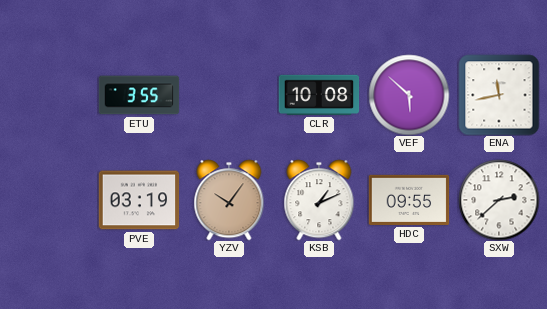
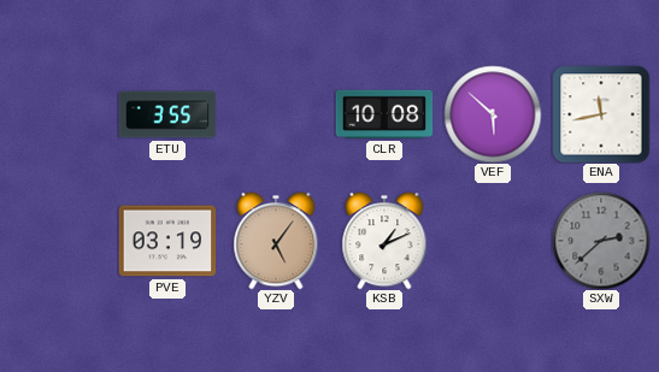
YZV: 10:06 -> 5:06
HDC: 09:55 -> none
SXW dial: white -> grey
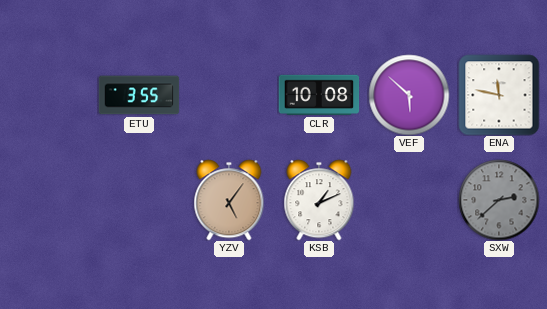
ENA: 11:43 -> 11:47
PVE: 03:19 -> none
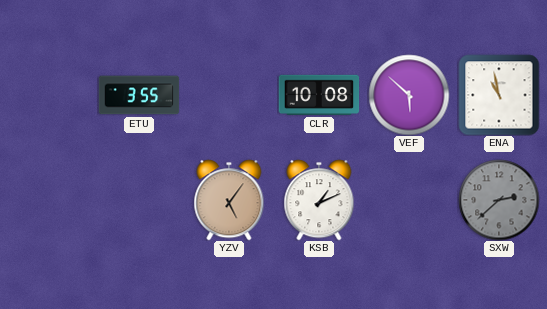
ENA: 11:47 -> 10:58
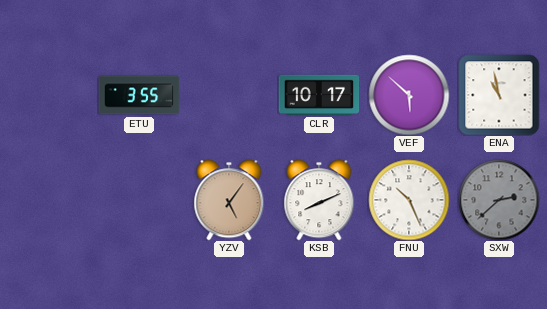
CLR: 10:08 -> 10:17
KSB: 1:11 -> 8:11
FNU: none -> 10:26
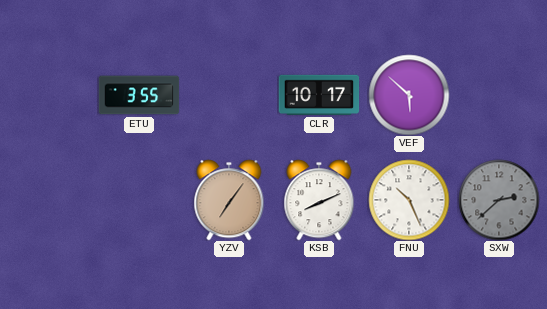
ENA: 10:58 -> none
YZV: 5:06 -> 7:06
